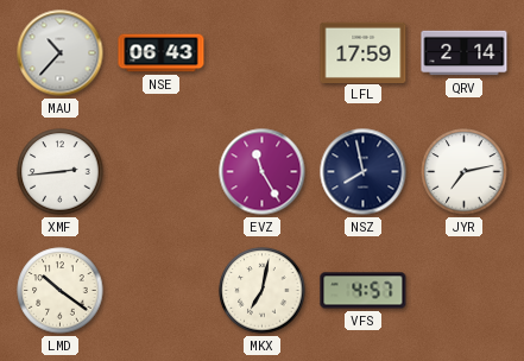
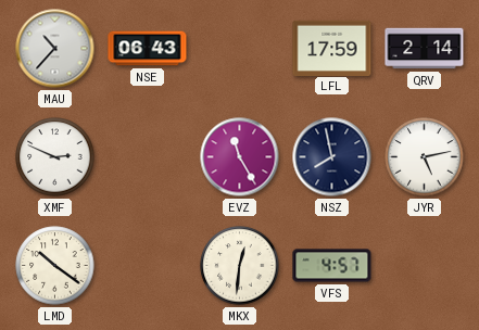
XMF: 2:44 -> 2:49
JYR: 7:13 -> 5:13
MKX: 7:02 -> 12:31
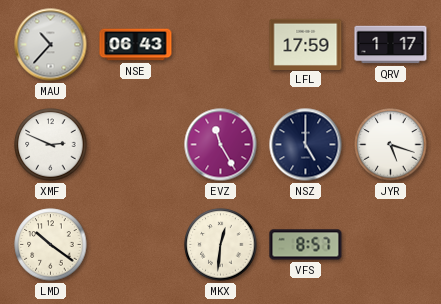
QRV: 2:14 -> 1:17
NSZ: 7:58 -> 5:00
JYR: 5:13 -> 5:18
VFS: 4:57 -> 8:57
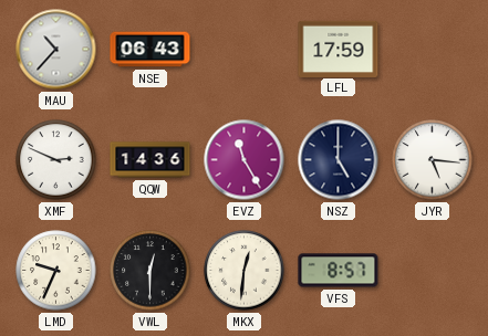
QRV: 1:17 -> none
QQW: none -> 14:36
JYR: 5:18 -> 5:16
LMD: 10:21 -> 9:34
VWL: none -> 12:30
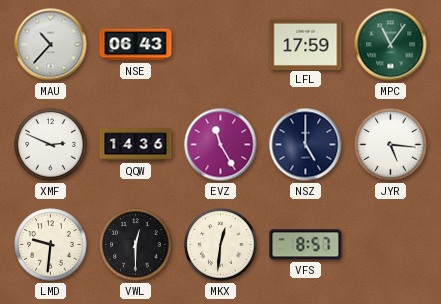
MPC: none -> 11:06
LMD: 9:34 -> 9:31
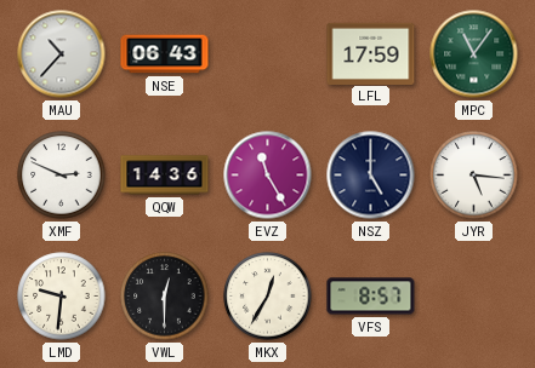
MKX: 12:31 -> 12:35
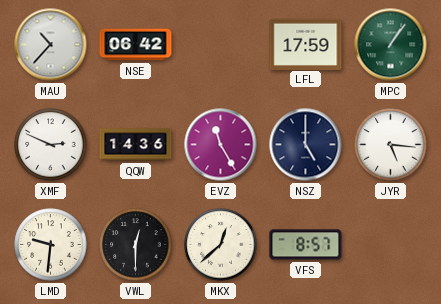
NSE: 06:43 -> 06:42
MPC: 11:06 -> 1:06
MKX: 12:35 -> 12:38
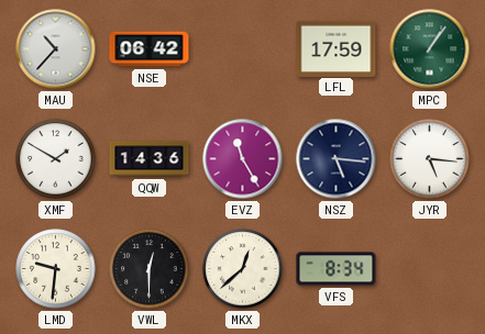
XMF: 2:49 -> 1:50
NSZ: 5:00 -> 5:16
VFS: 8:57 -> 8:34
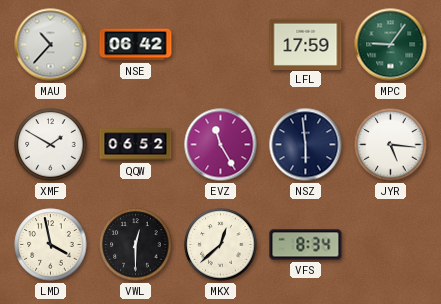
MPC: 1:06 -> 9:06
QQW: 14:36 -> 06:52
NSZ: 5:16 -> 5:59
LMD: 9:31 -> 3:58
